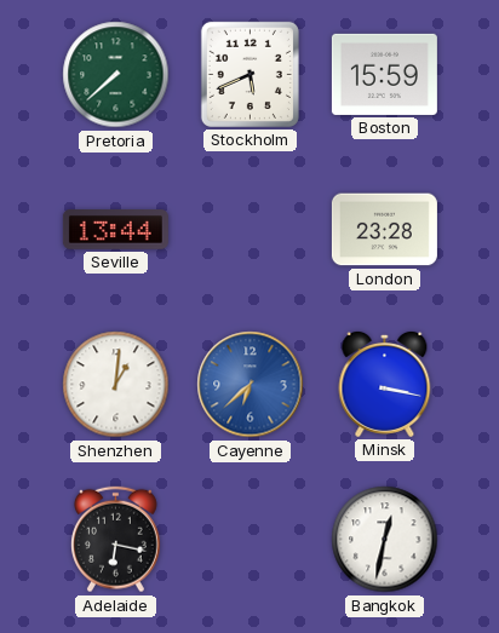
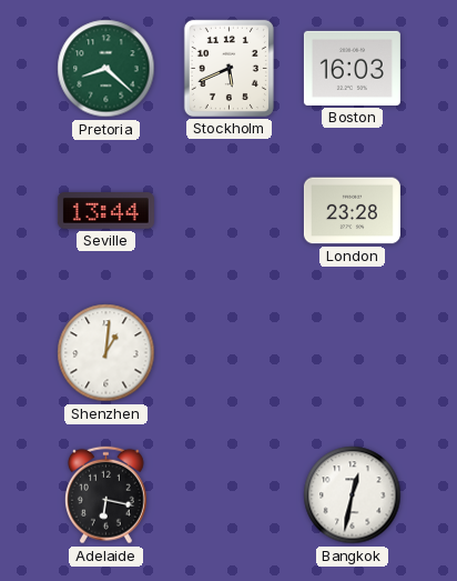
Pretoria: 7:38 -> 8:22
Boston: 15:59 -> 16:03
Cayenne: 6:38 -> none
Minsk: 3:17 -> none
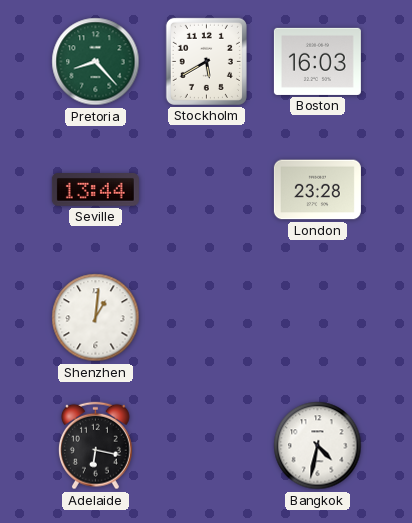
Pretoria: 8:22 -> 8:23
Stockholm: 5:41 -> 5:40
Bangkok: 12:32 -> 4:32
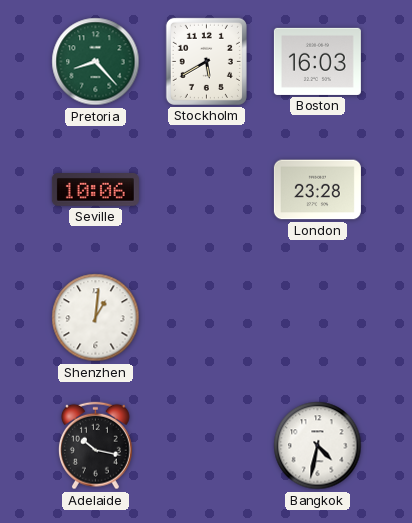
Seville: 13:44 -> 10:06
Adelaide: 6:17 -> 10:17
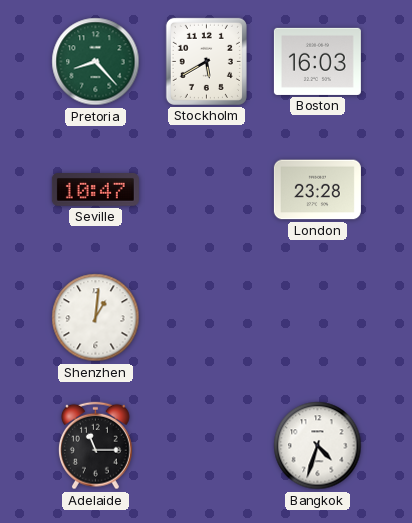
Seville: 10:06 -> 10:47
Adelaide: 10:17 -> 11:15
Bangkok: 4:32 -> 4:33
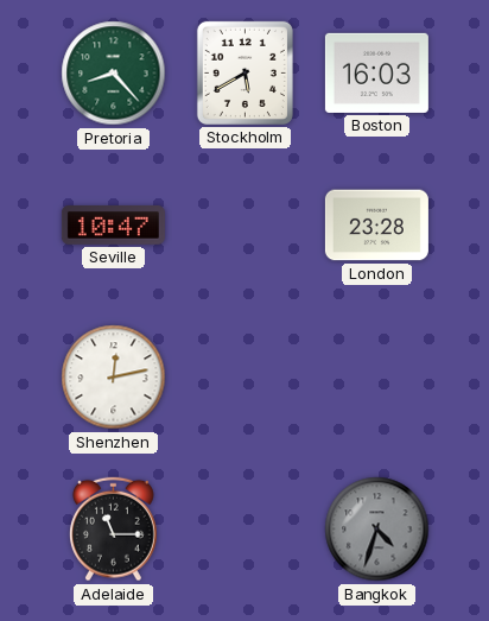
Shenzhen: 1:01 -> 12:13
Bangkok dial: white -> grey
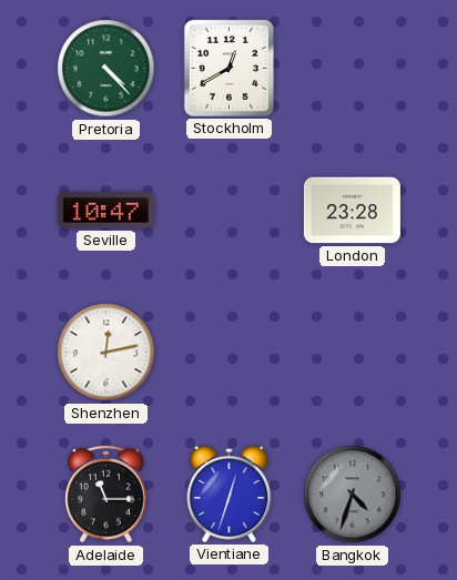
Pretoria: 8:23 -> 4:23
Stockholm: 5:40 -> 12:40
Boston: 16:03 -> none
Vientiane: none -> 12:33
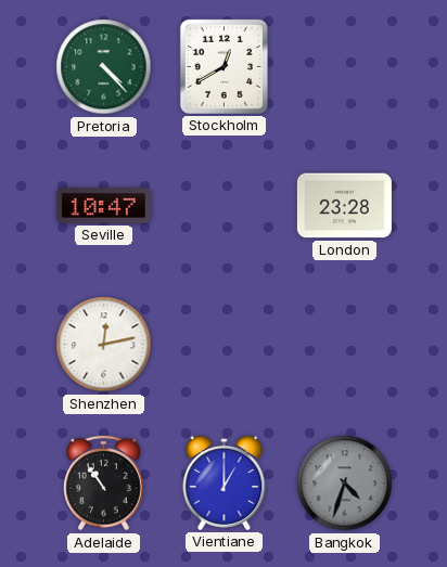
Adelaide: 11:15 -> 10:54
Vientiane: 12:33 -> 1:00
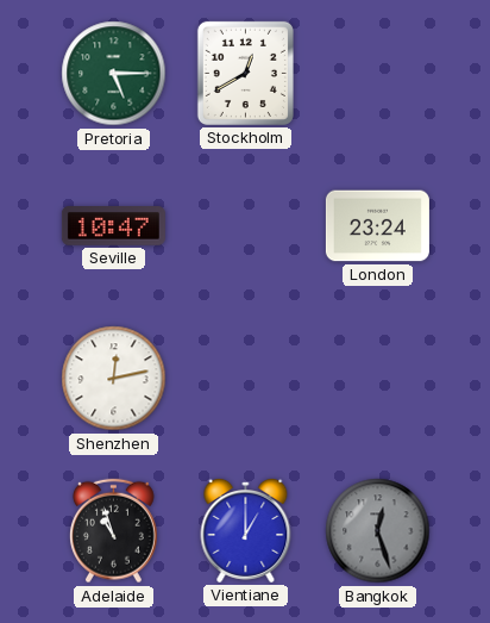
Pretoria: 4:23 -> 5:15
London: 23:28 -> 23:24
Adelaide: 10:54 -> 10:57
Bangkok: 4:33 -> 12:27
